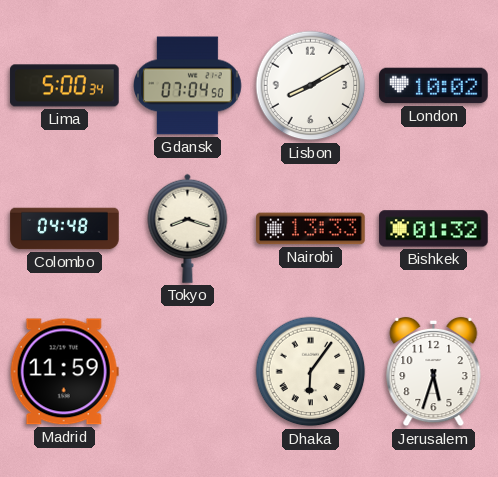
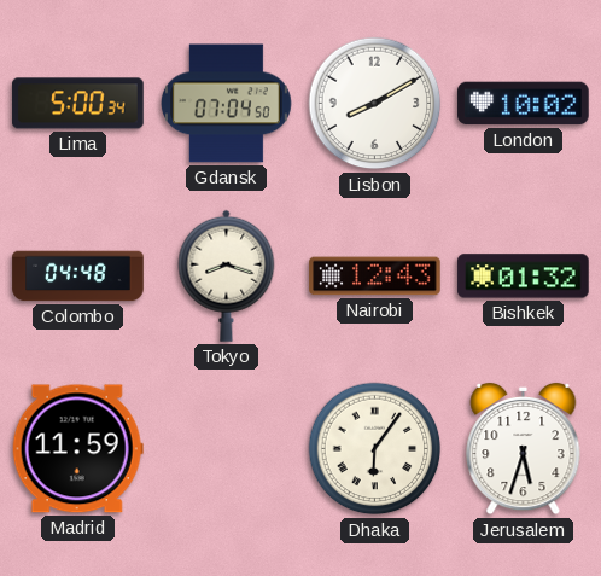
Nairobi: 13:33 -> 12:43
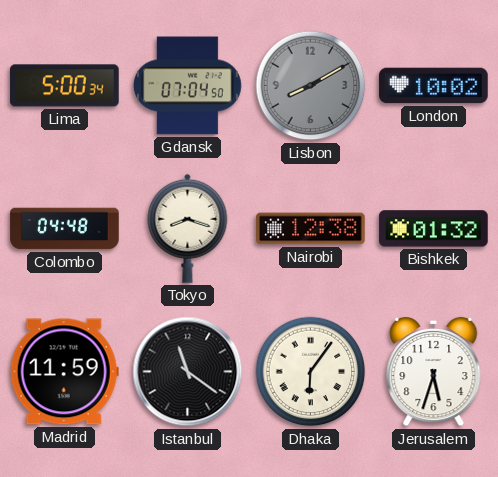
Lisbon dial: white -> grey
Nairobi: 12:43 -> 12:38
Istanbul: none -> 11:21
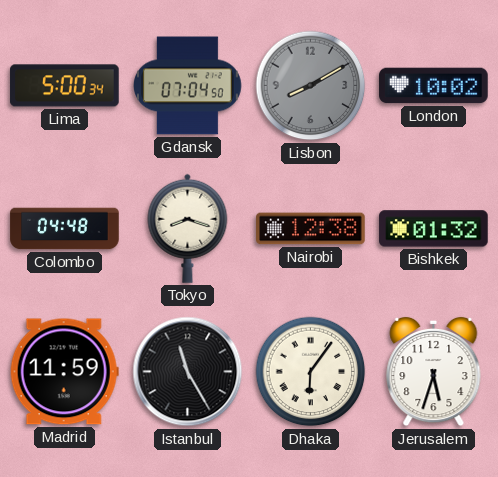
Istanbul: 11:21 -> 11:25
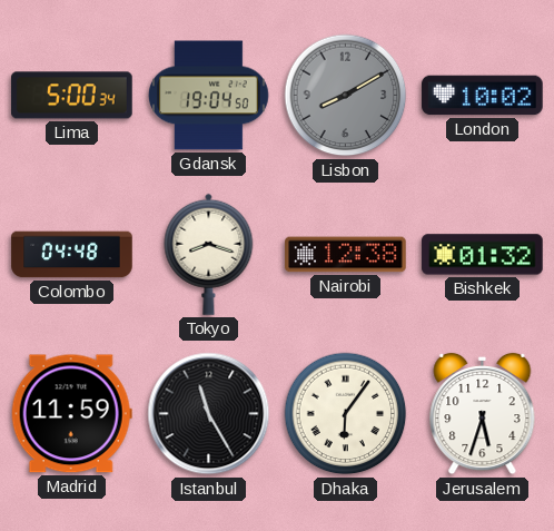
Gdansk: 07:04 -> 19:04
